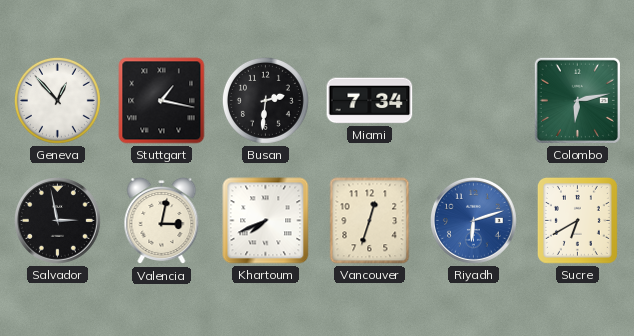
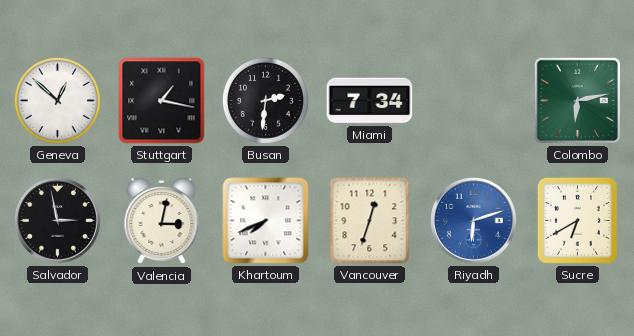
Geneva: 12:53 -> 12:52
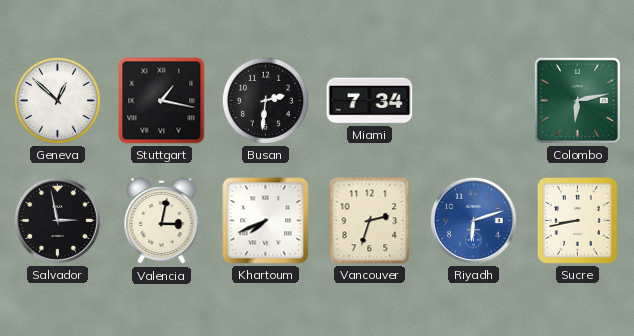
Vancouver: 12:33 -> 2:33
Sucre: 6:40 -> 8:43
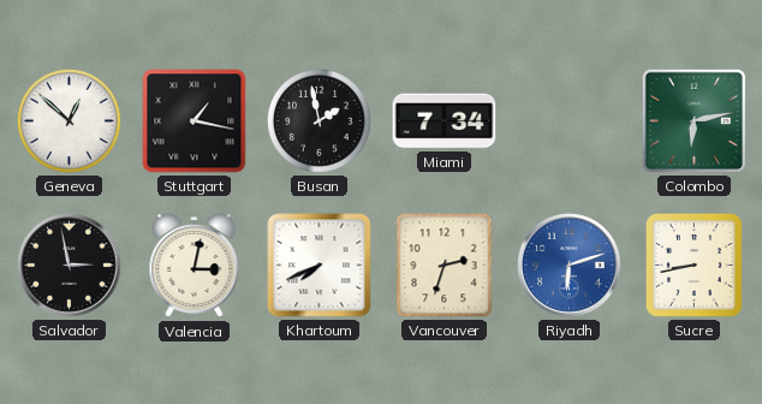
Busan: 2:31 -> 1:58
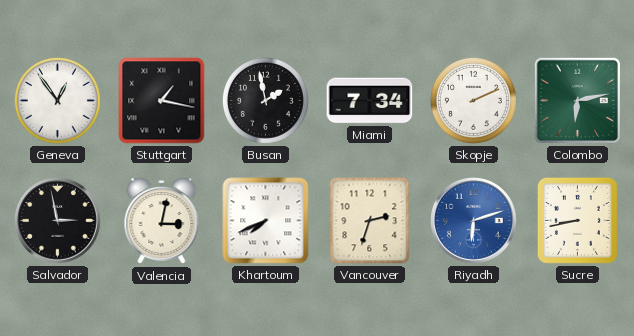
Geneva: 12:52 -> 12:54
Skopje: none -> 2:11
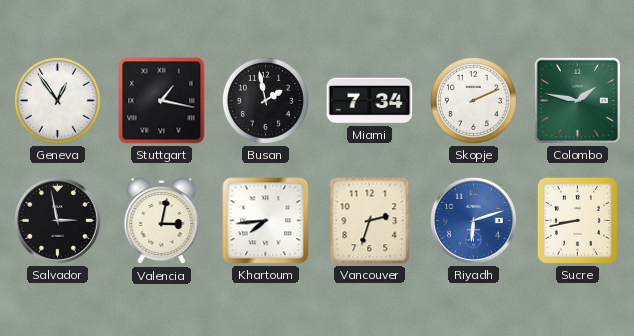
Colombo: 6:13 -> 1:47
Khartoum: 7:41 -> 7:44
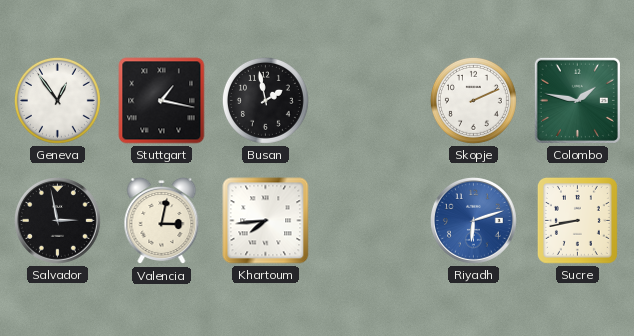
Miami: 7:34 -> none
Vancouver: 2:33 -> none
